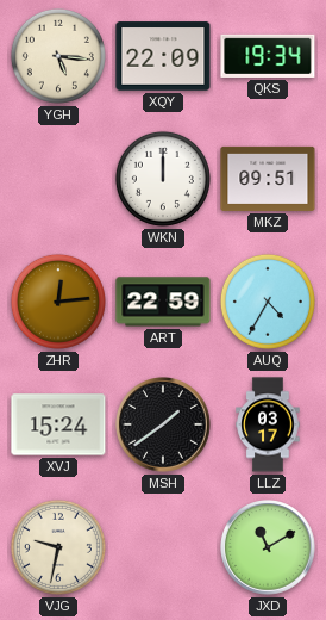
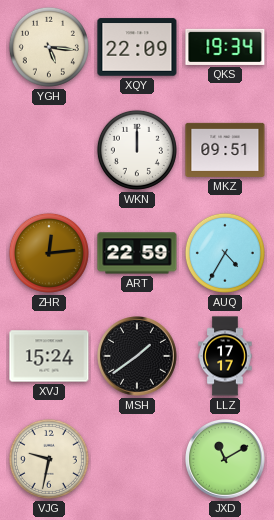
LLZ: 03:17 -> 17:17
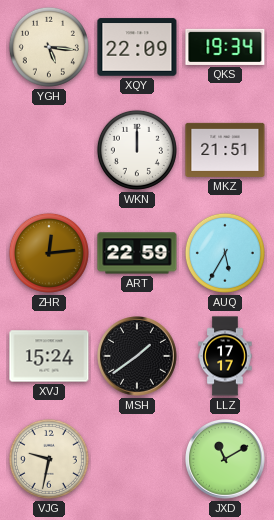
MKZ: 09:51 -> 21:51
AUQ: 4:35 -> 5:35
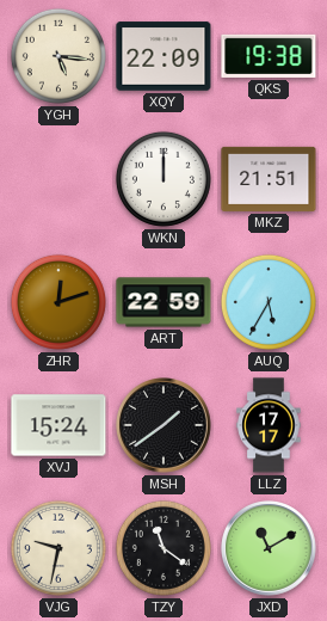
QKS: 19:34 -> 19:38
ZHR: 12:14 -> 12:12
TZY: none -> 11:21
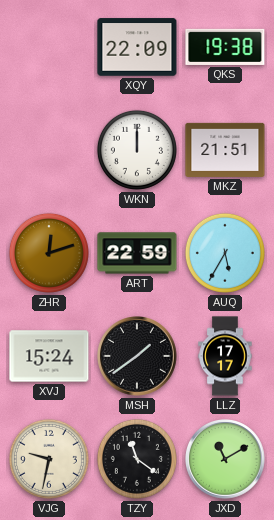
YGH: 5:16 -> none
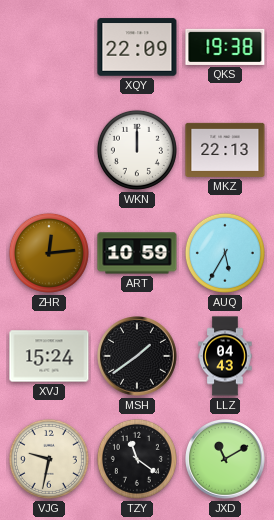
MKZ: 21:51 -> 22:13
ZHR: 12:12 -> 12:14
ART: 22:59 -> 10:59
LLZ: 17:17 -> 04:43
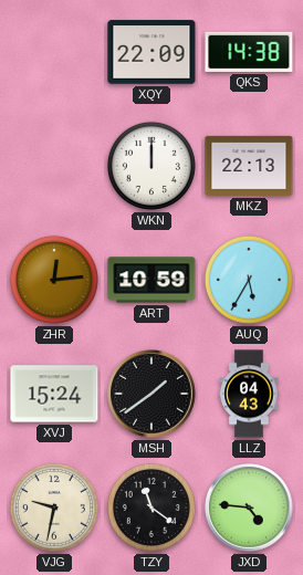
QKS: 19:38 -> 14:38
JXD: 11:10 -> 4:46
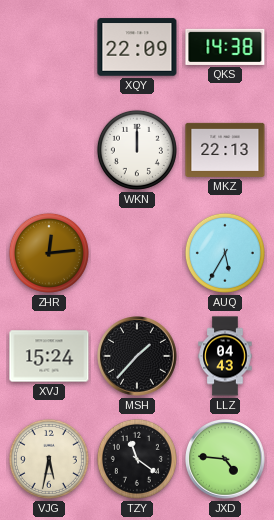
ART: 10:59 -> none
MSH: 1:39 -> 1:37
VJG: 9:32 -> 5:32
